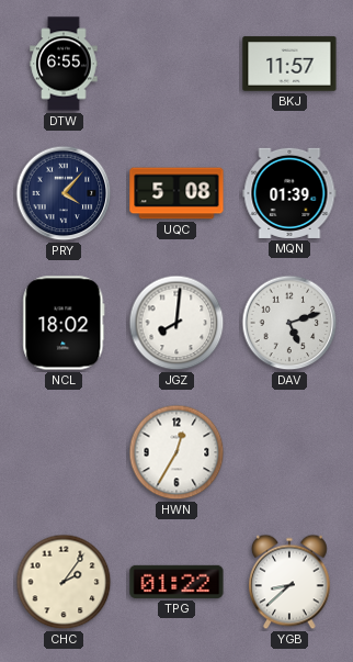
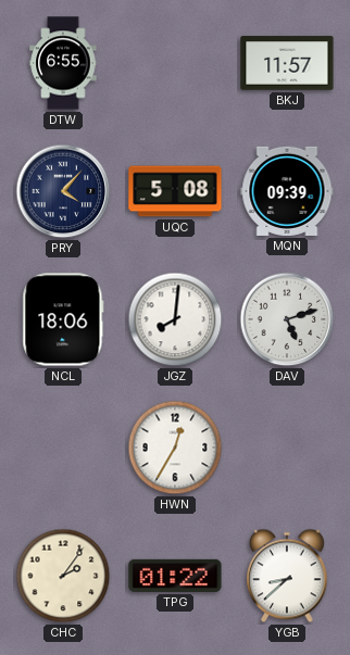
MQN: 01:39 -> 09:39
NCL: 18:02 -> 18:06
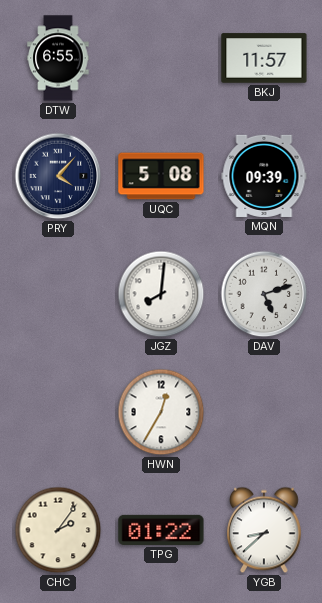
NCL: 18:06 -> none
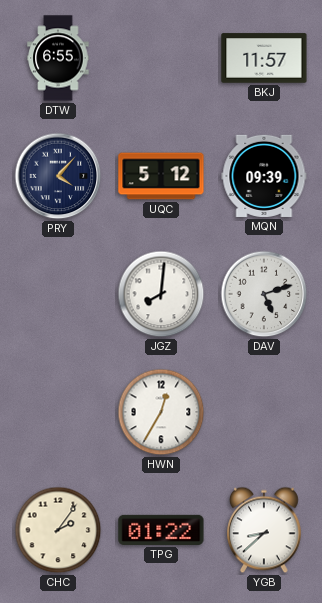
UQC: 5:08 -> 5:12
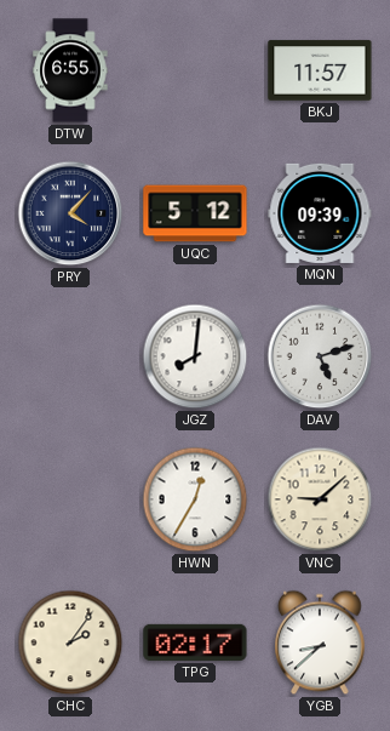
VNC: none -> 9:08
TPG: 01:22 -> 02:17
